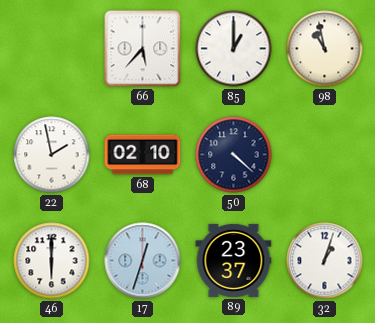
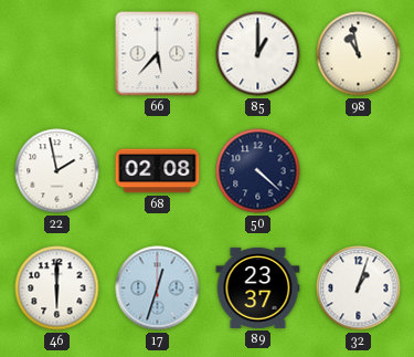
68: 02:10 -> 02:08
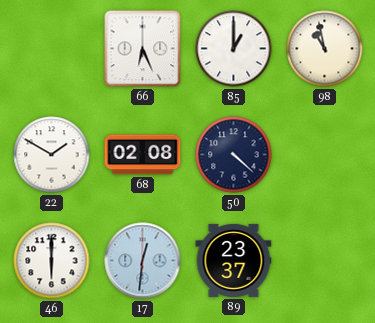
66: 5:37 -> 6:26
22: 1:58 -> 1:50
17: 12:33 -> 12:31
32: 1:03 -> none
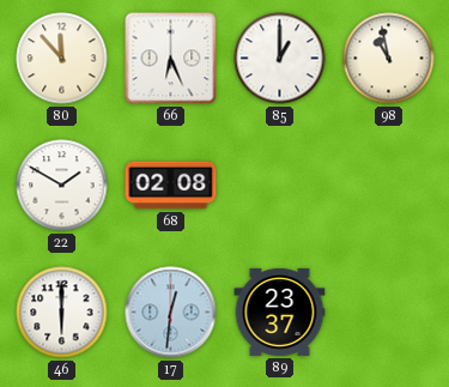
80: none -> 11:53
50: 4:22 -> none
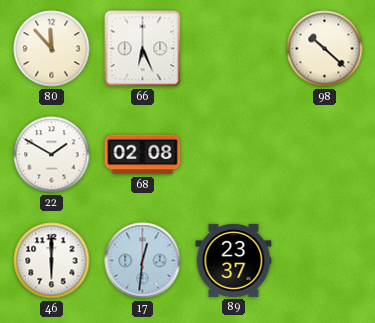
85: 1:00 -> none
98: 10:58 -> 10:22
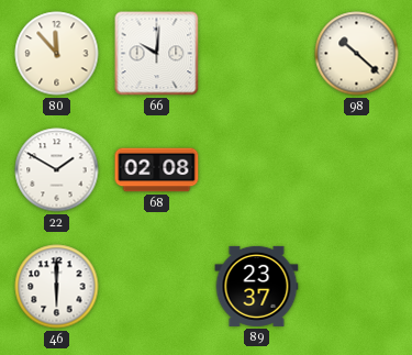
66: 6:26 -> 10:01
17: 12:31 -> none
